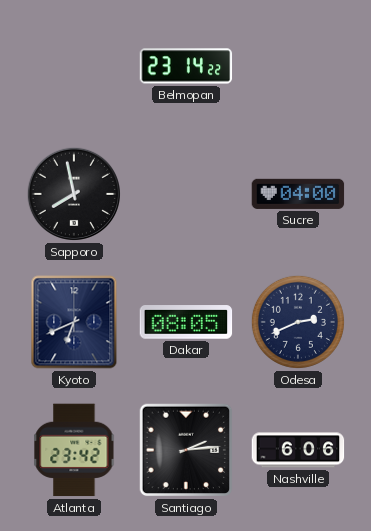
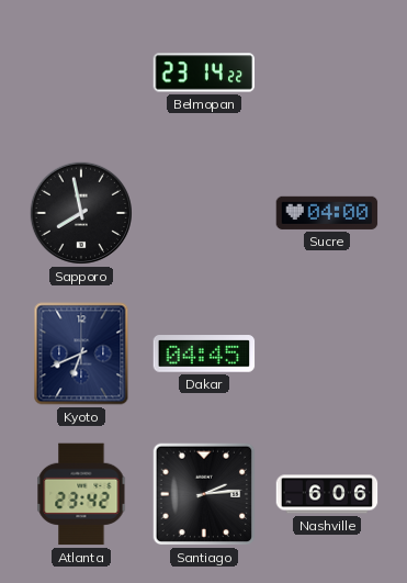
Dakar: 08:05 -> 04:45
Odesa: 2:41 -> none
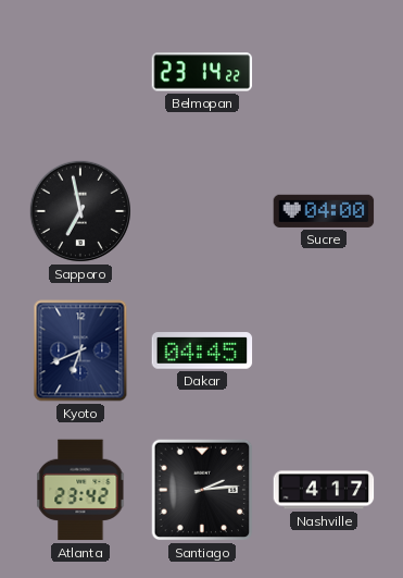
Sapporo: 7:58 -> 6:58
Nashville: 6:06 -> 4:17
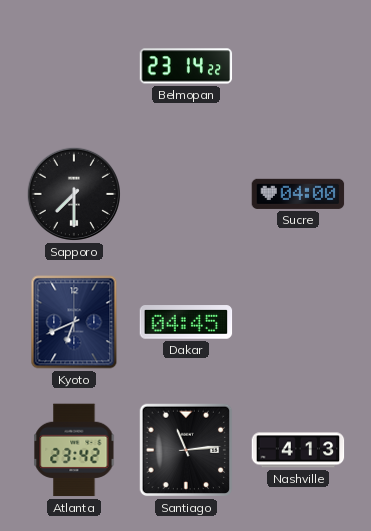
Sapporo: 6:58 -> 7:30
Santiago: 2:14 -> 11:14
Nashville: 4:17 -> 4:13
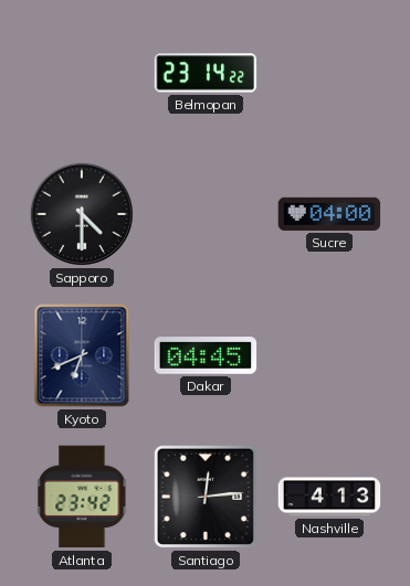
Sapporo: 7:30 -> 4:30
Santiago: 11:14 -> 12:14
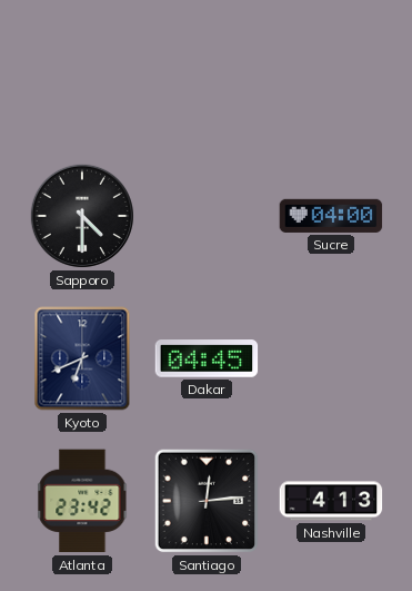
Belmopan: 23:14 -> none
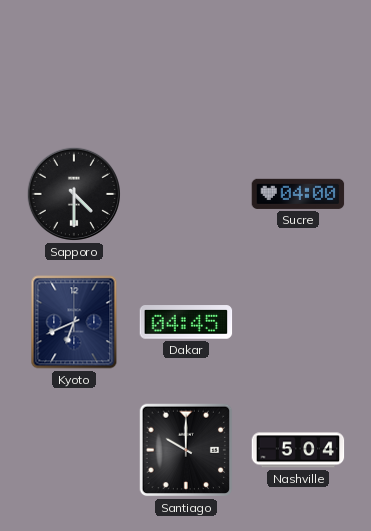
Atlanta: 23:42 -> none
Santiago: 12:14 -> 10:00
Nashville: 4:13 -> 5:04
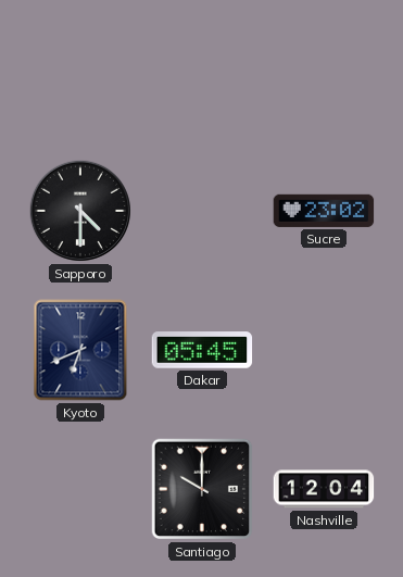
Sucre: 04:00 -> 23:02
Dakar: 04:45 -> 05:45
Nashville: 5:04 -> 12:04
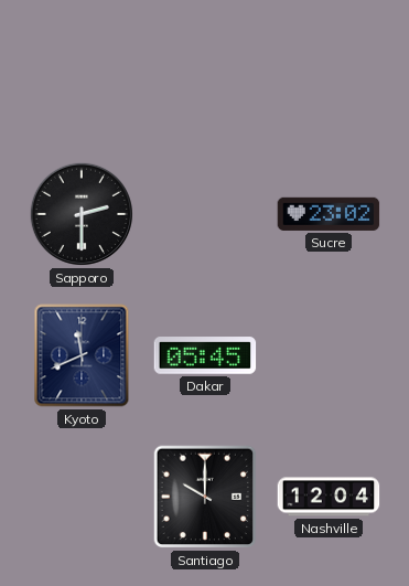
Sapporo: 4:30 -> 2:30
Kyoto: 6:41 -> 11:41
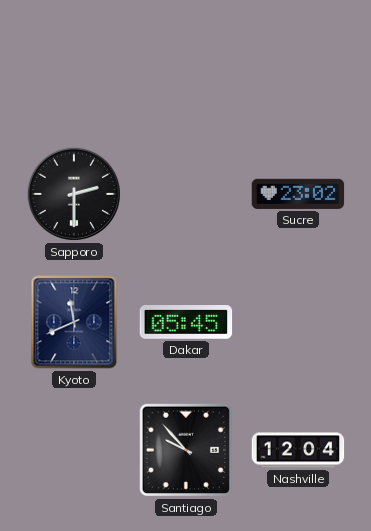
Santiago: 10:00 -> 9:53
